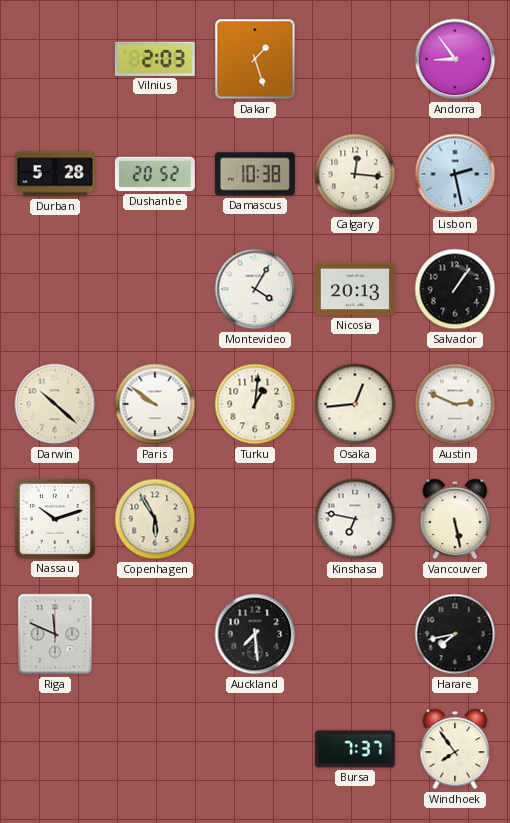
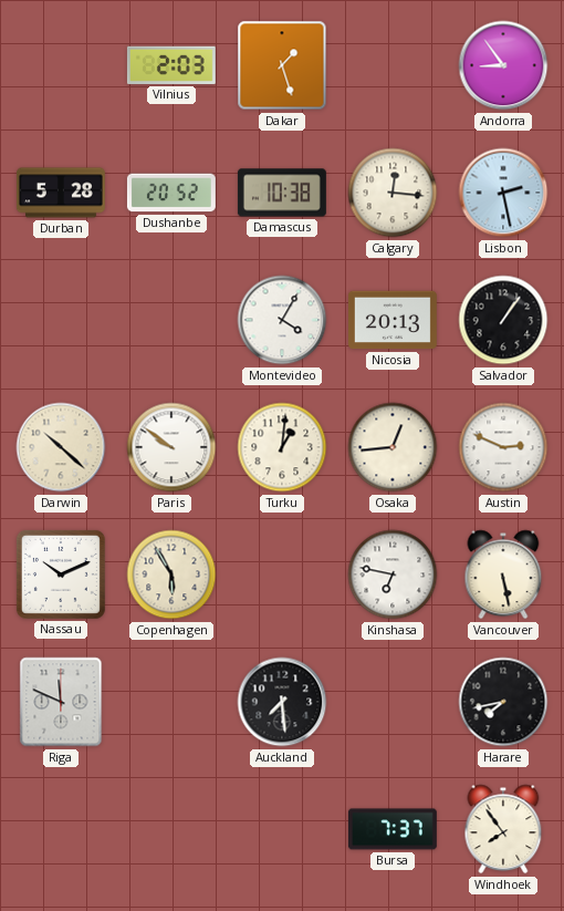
Nassau: 10:12 -> 10:11
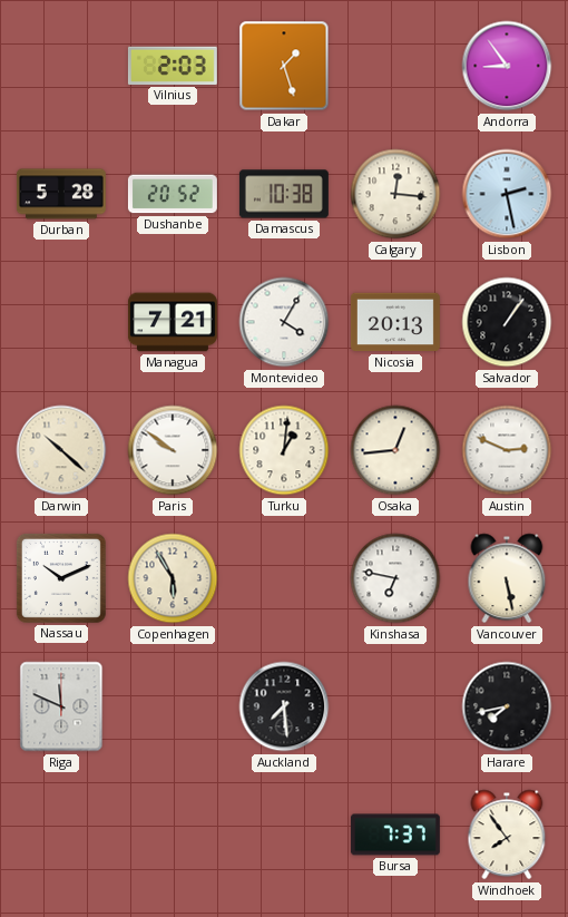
Managua: none -> 7:21
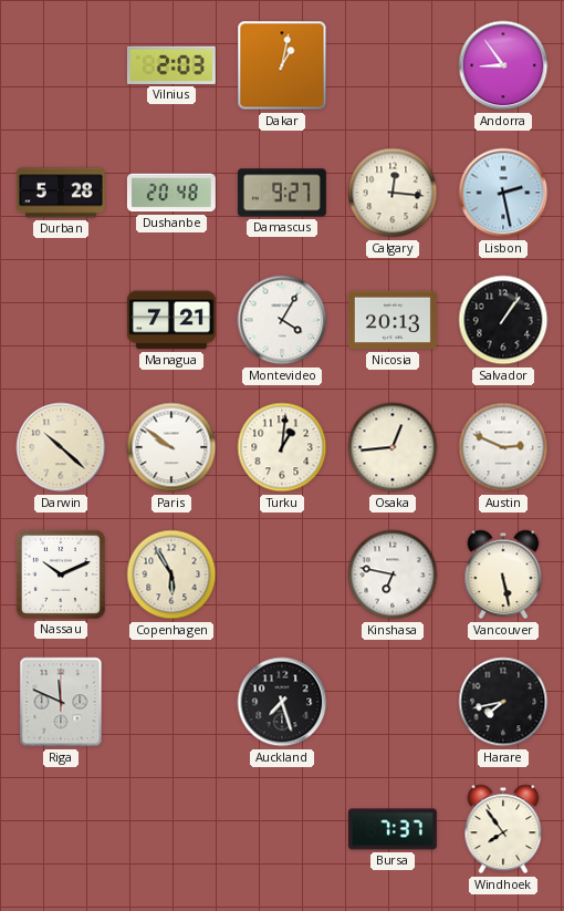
Dakar: 1:27 -> 1:02
Dushanbe: 20:52 -> 20:48
Damascus: 10:38 -> 9:27
Auckland: 7:29 -> 7:27
